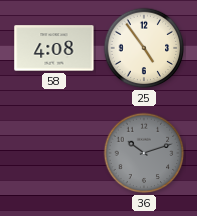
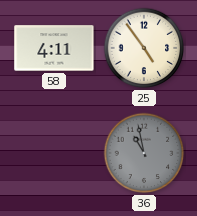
58: 4:08 -> 4:11
36: 10:12 -> 10:58
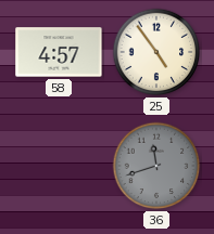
58: 4:11 -> 4:57
36: 10:58 -> 11:42
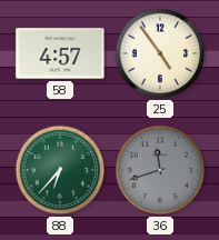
88: none -> 6:37
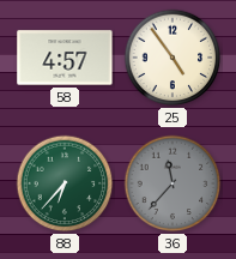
36: 11:42 -> 11:37
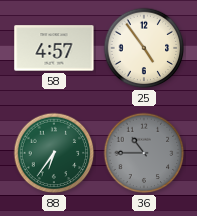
88: 6:37 -> 6:36
36: 11:37 -> 10:45
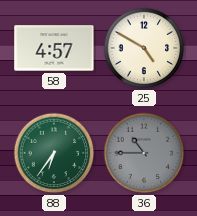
25: 4:54 -> 4:50
